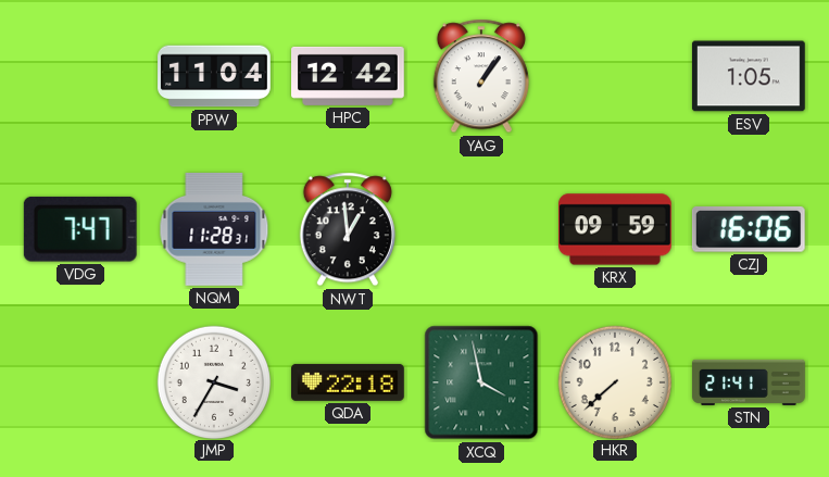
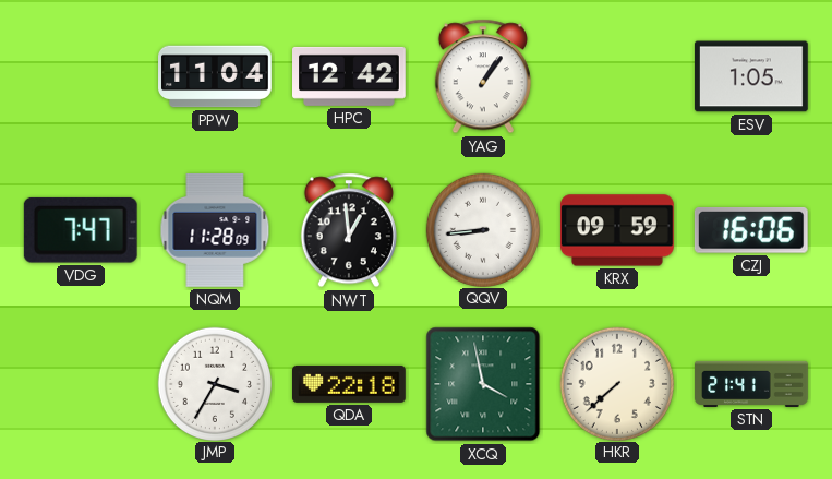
NQM: 11:28:31 -> 11:28:09
QQV: none -> 8:44
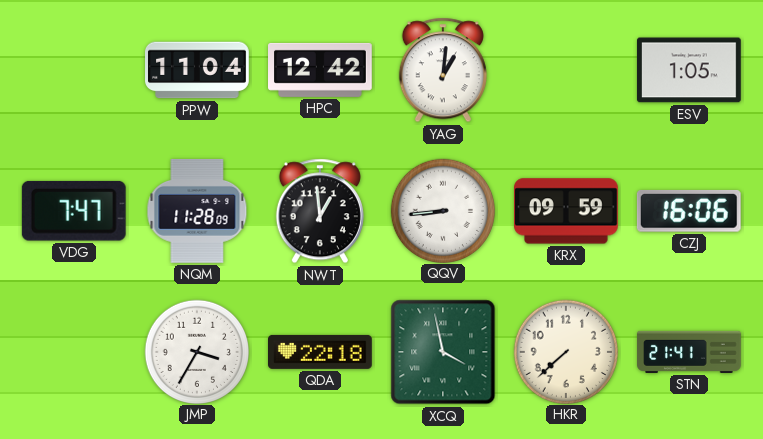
YAG: 1:06 -> 1:01
